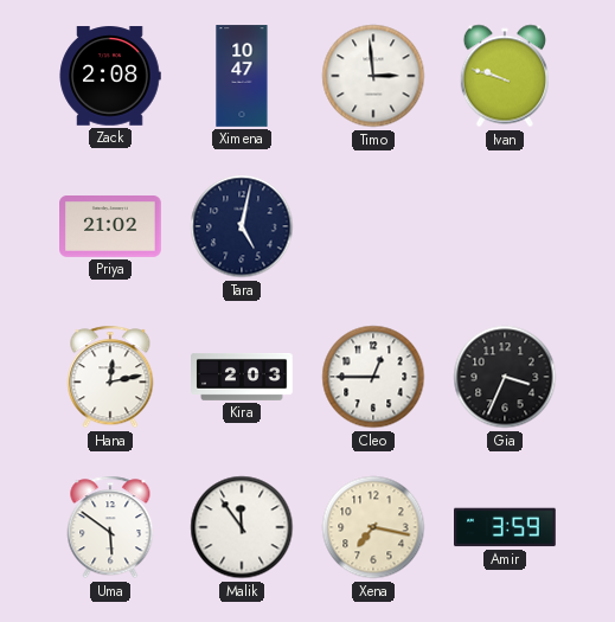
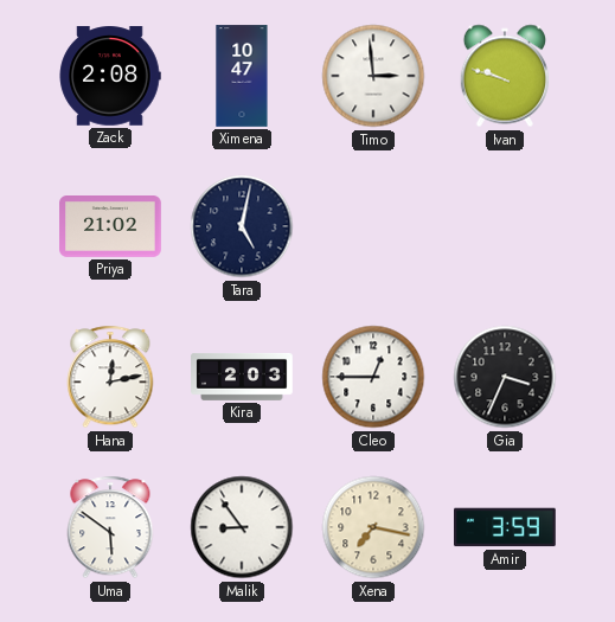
Malik: 11:54 -> 8:54
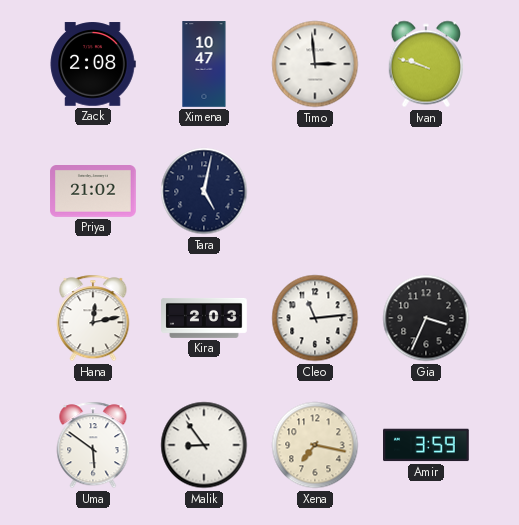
Cleo: 12:45 -> 11:14
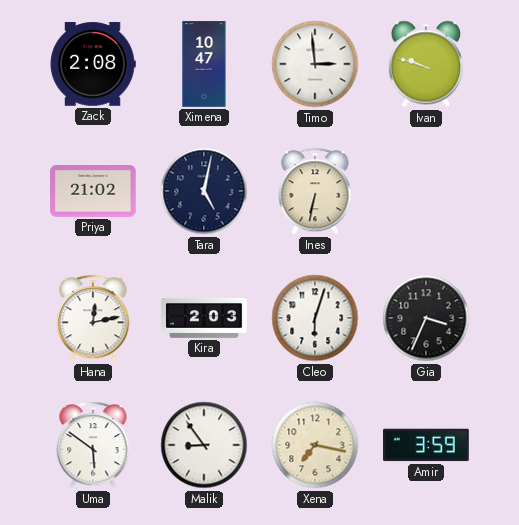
Ines: none -> 6:32
Cleo: 11:14 -> 6:03
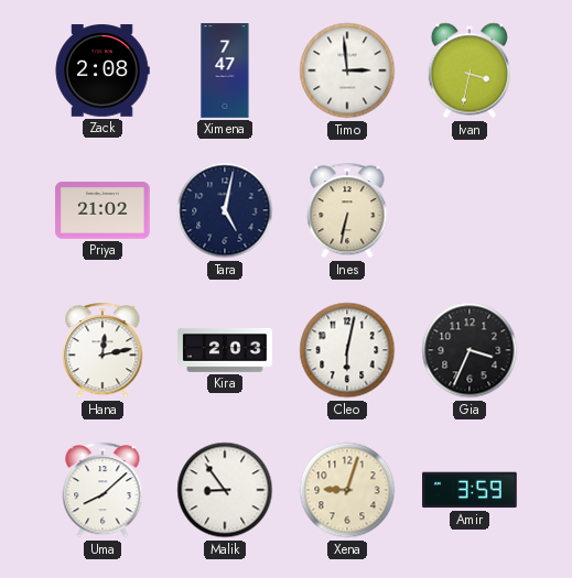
Ximena: 10:47 -> 7:47
Ivan: 9:48 -> 3:32
Cleo: 6:03 -> 6:02
Uma: 5:51 -> 8:08
Xena: 7:17 -> 9:03
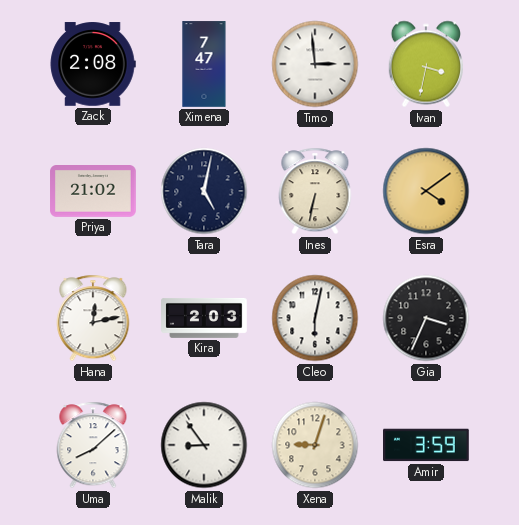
Esra: none -> 4:09
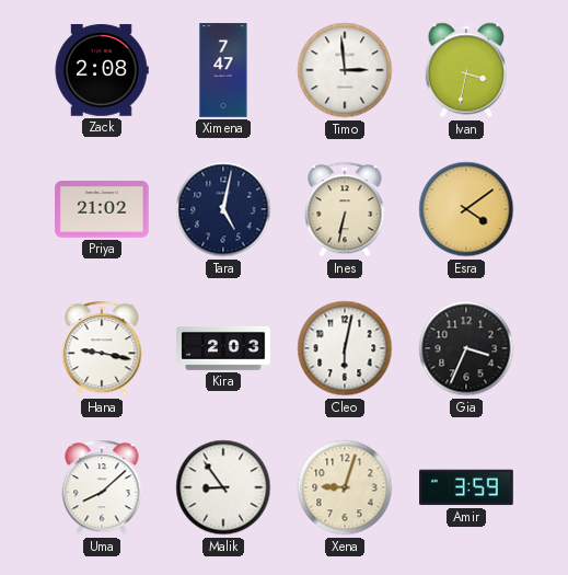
Hana: 12:13 -> 9:17
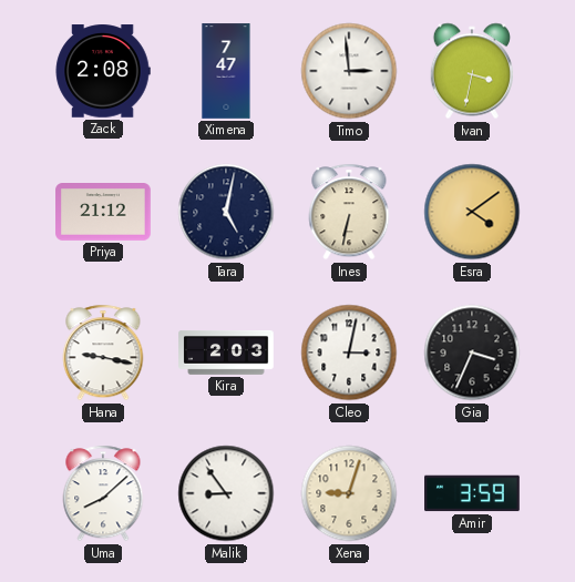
Priya: 21:02 -> 21:12
Cleo: 6:02 -> 3:02
